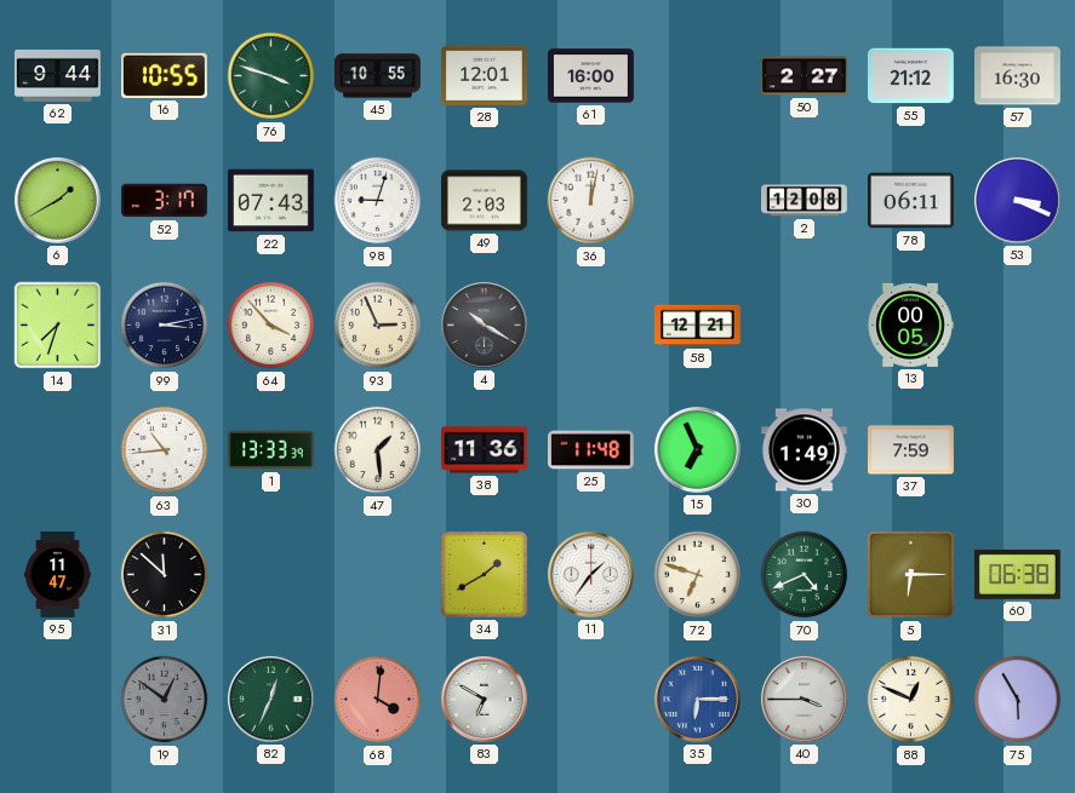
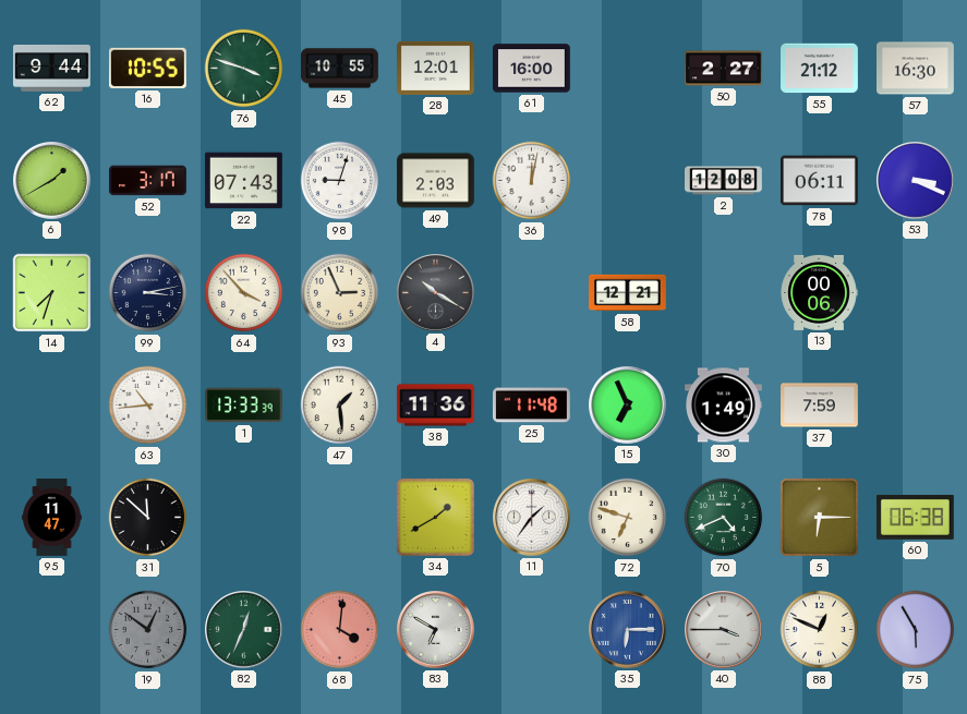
13: 00:05 -> 00:06
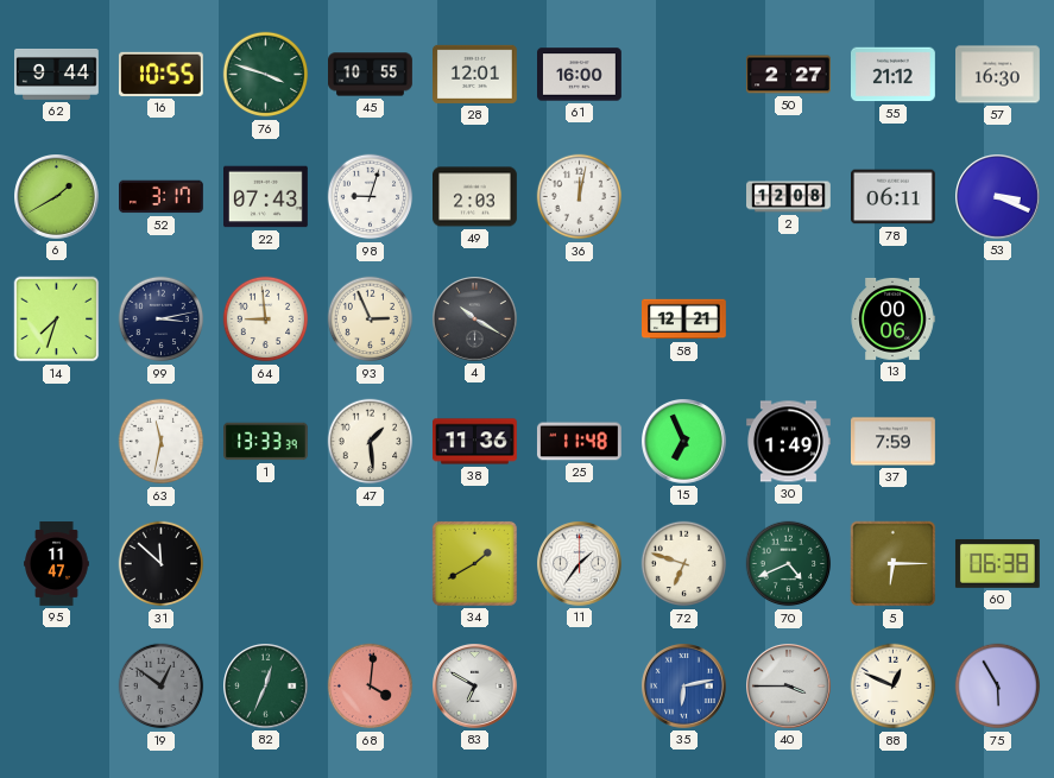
64: 3:53 -> 8:59
63: 10:44 -> 11:32
35: 6:15 -> 6:13
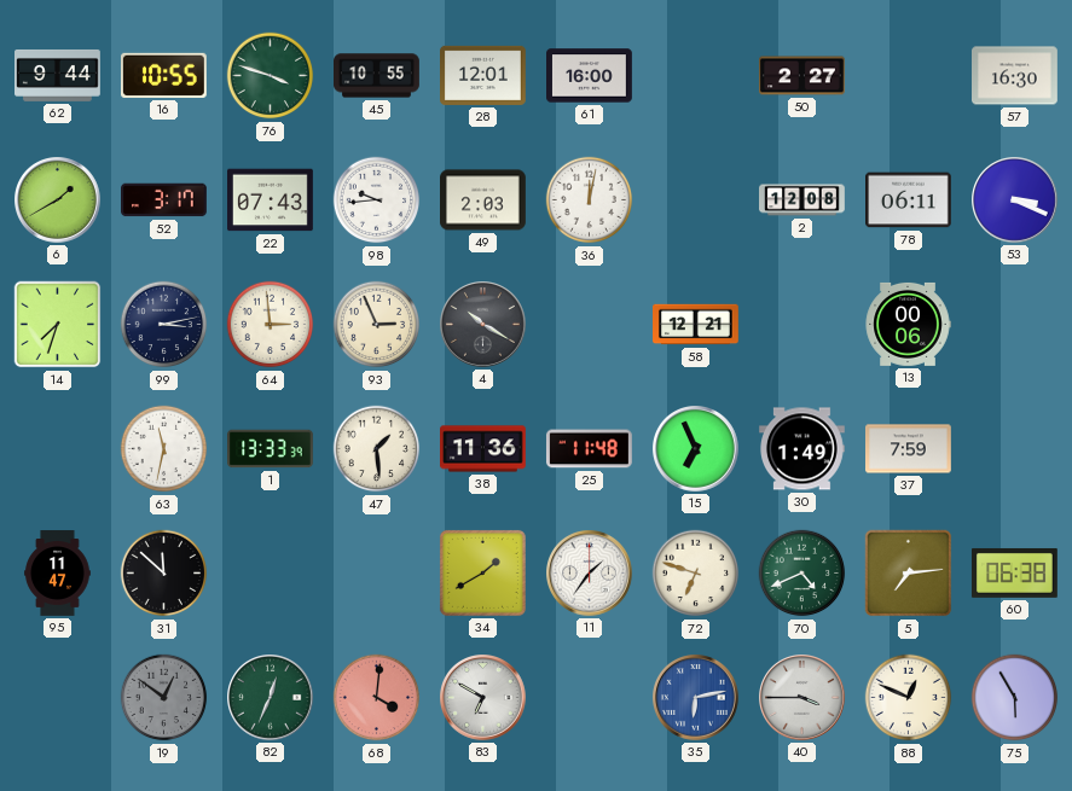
55: 21:12 -> none
98: 9:03 -> 9:44
64: 8:59 -> 2:59
5: 6:15 -> 7:14
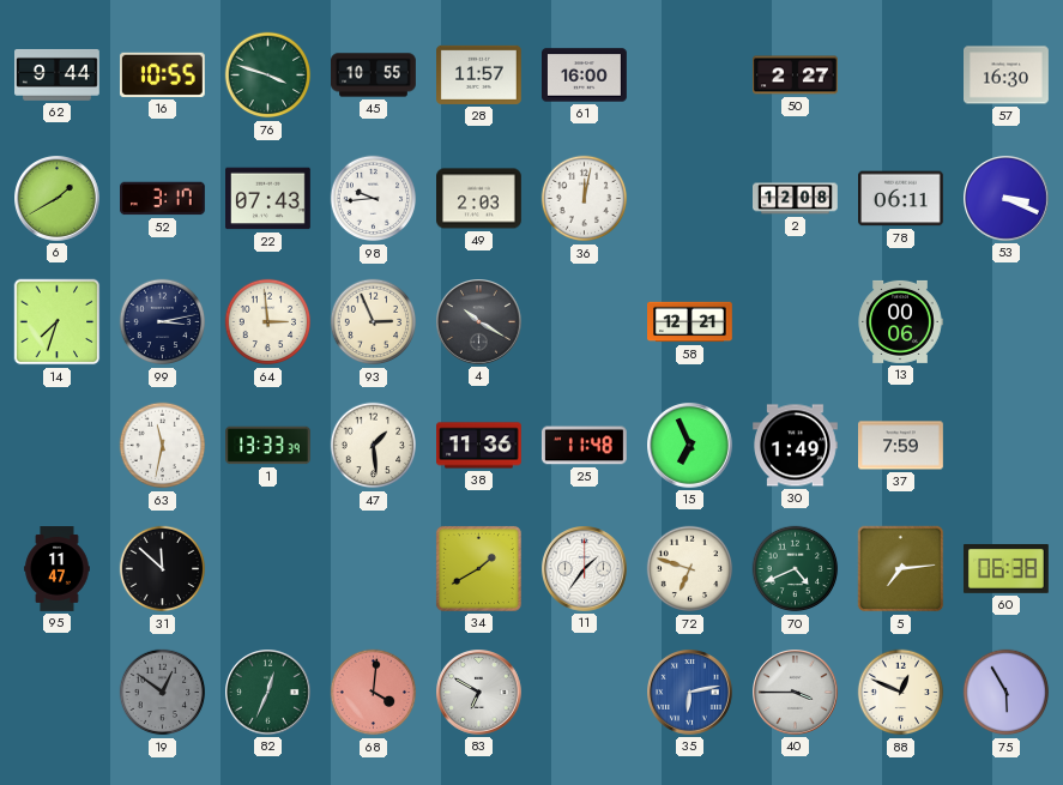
28: 12:01 -> 11:57
